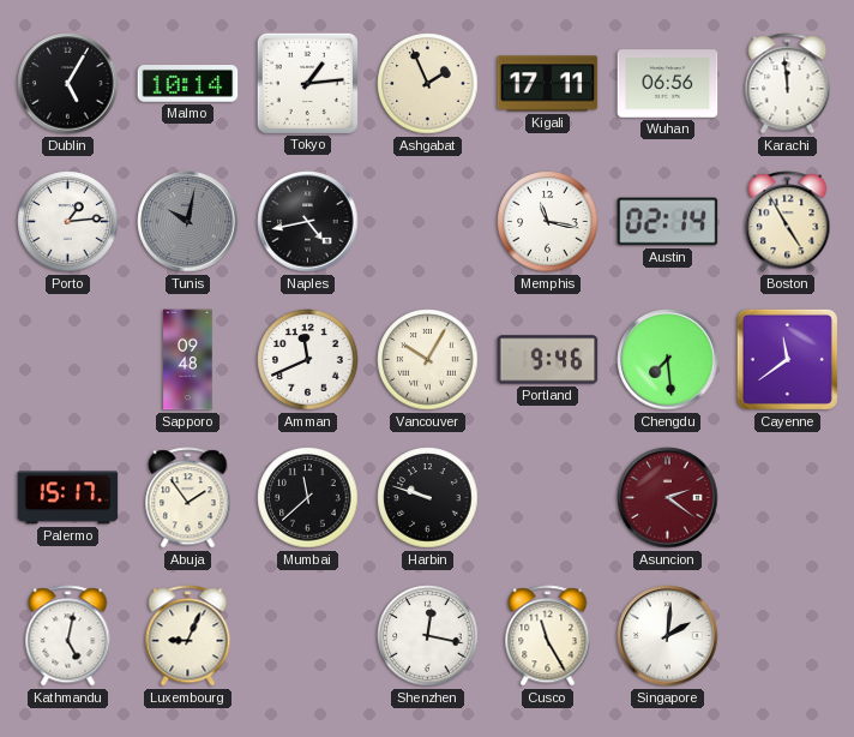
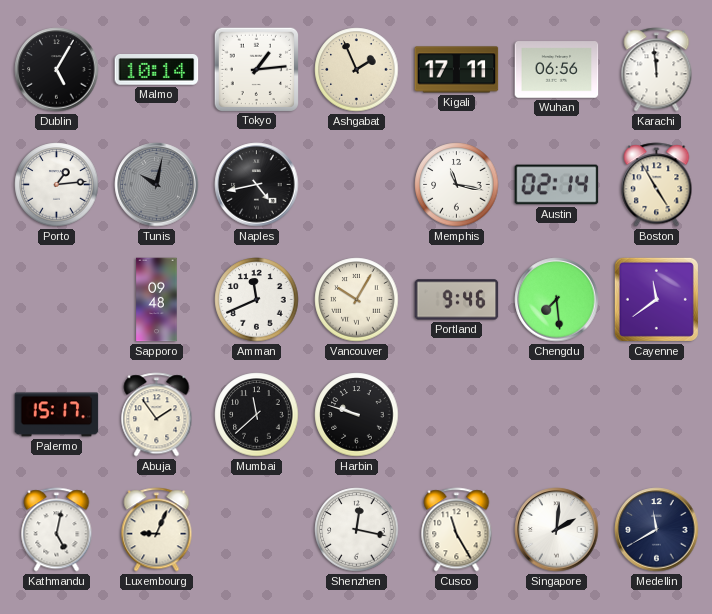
Asuncion: 2:21 -> none
Medellin: none -> 11:40
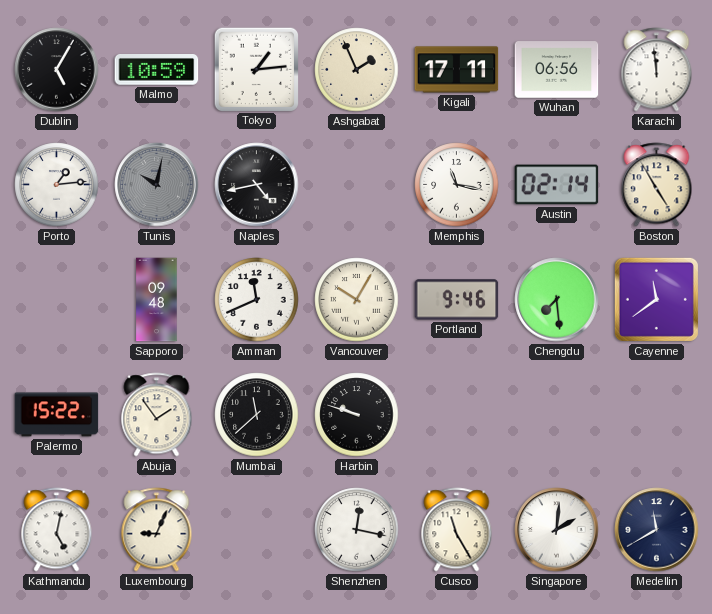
Malmo: 10:14 -> 10:59
Palermo: 15:17 -> 15:22
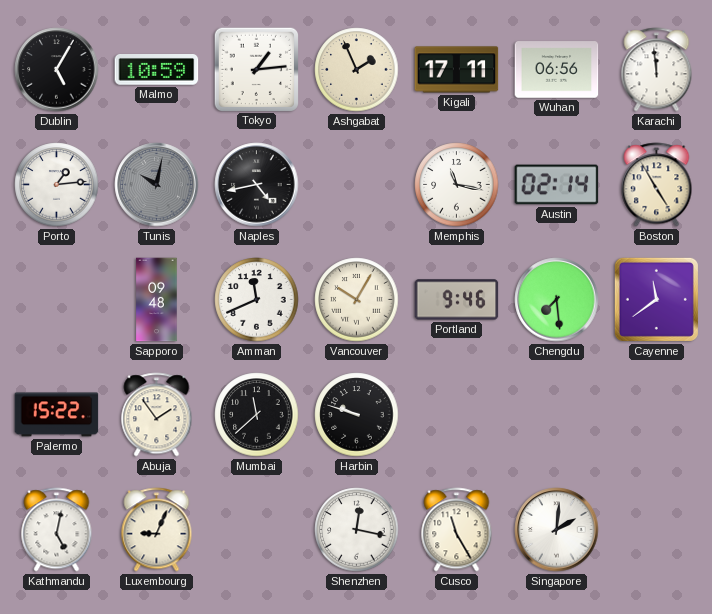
Medellin: 11:40 -> none
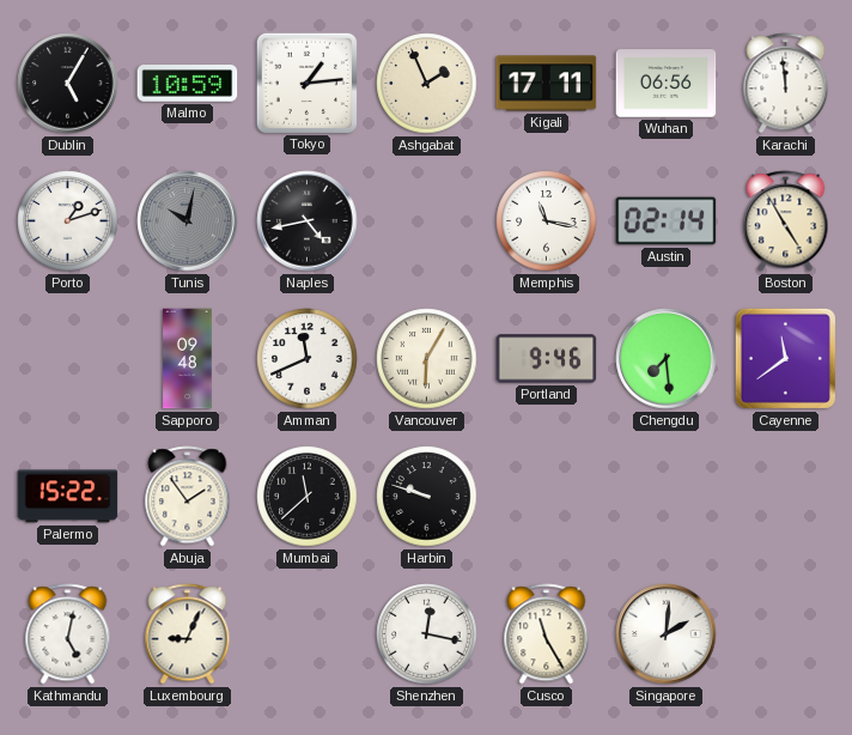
Porto: 1:14 -> 1:12
Vancouver: 10:05 -> 6:05
